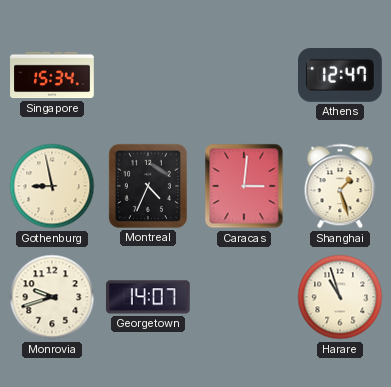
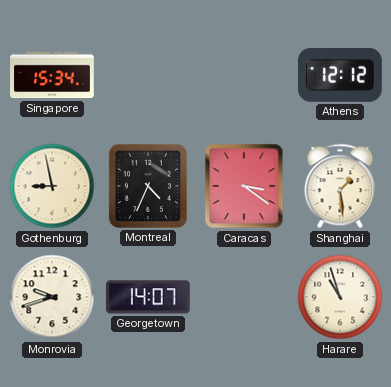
Athens: 12:47 -> 12:12
Caracas: 3:01 -> 3:21
Shanghai: 1:27 -> 1:29
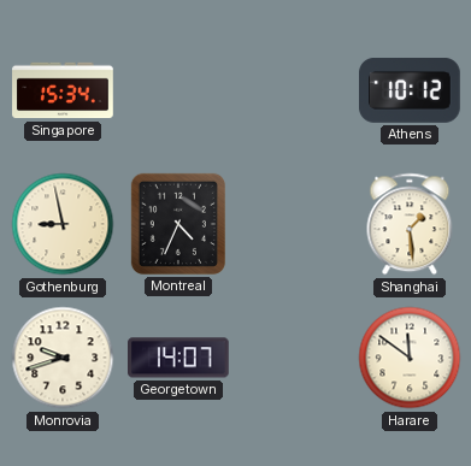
Athens: 12:12 -> 10:12
Caracas: 3:21 -> none
Harare: 10:57 -> 11:51
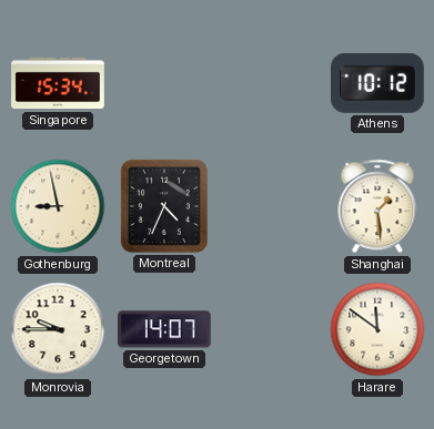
Monrovia: 9:42 -> 9:45
